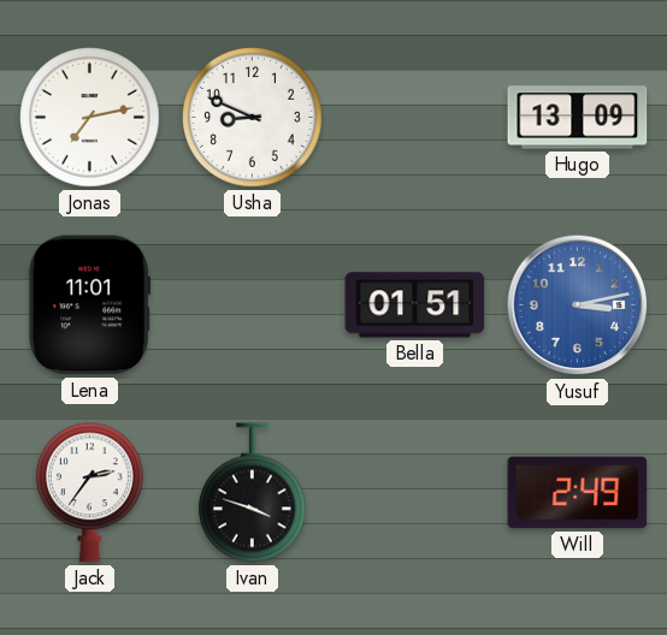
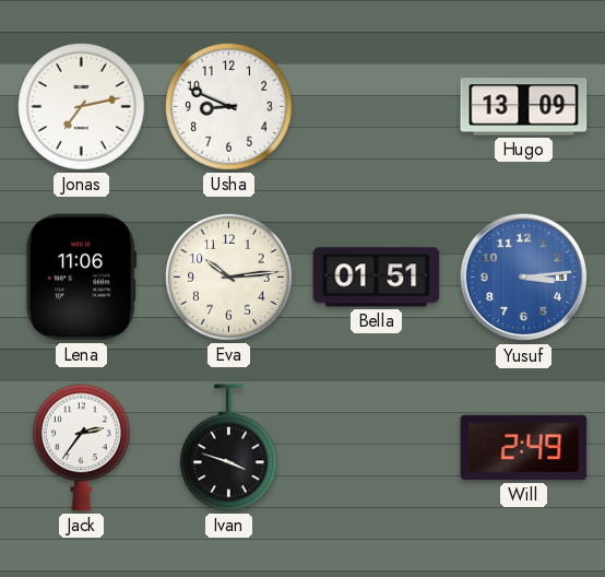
Lena: 11:01 -> 11:06
Eva: none -> 10:14
Yusuf: 3:13 -> 3:14
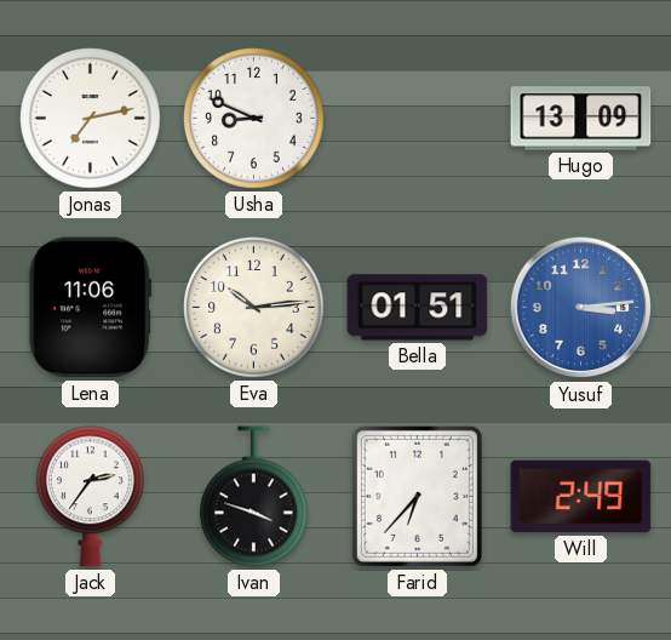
Farid: none -> 6:37
